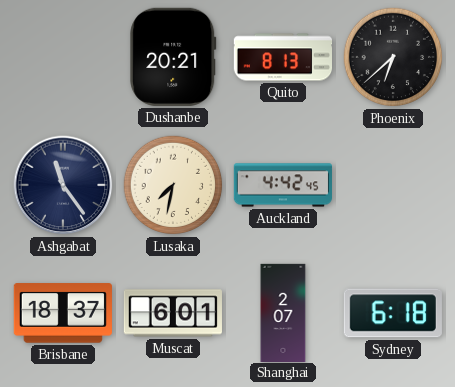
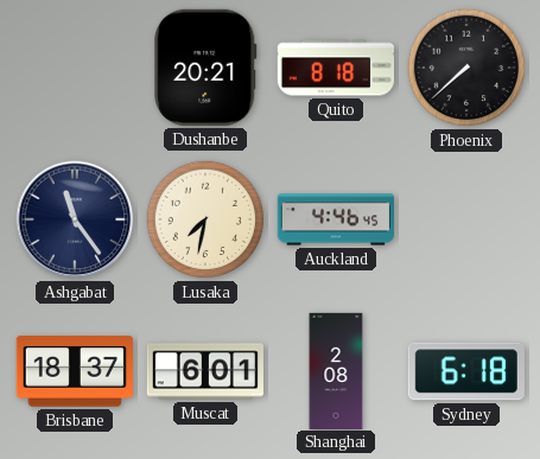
Quito: 8:13 -> 8:18
Phoenix: 6:38 -> 7:38
Auckland: 4:42 -> 4:46
Shanghai: 2:07 -> 2:08
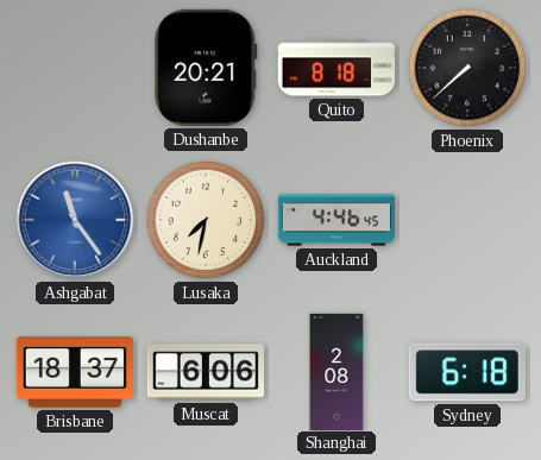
Ashgabat dial: navy -> blue
Muscat: 6:01 -> 6:06
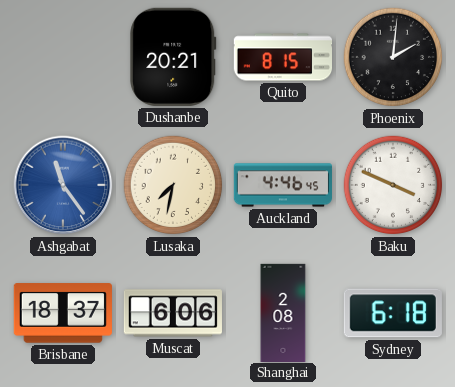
Quito: 8:18 -> 8:15
Phoenix: 7:38 -> 2:01
Baku: none -> 3:49
